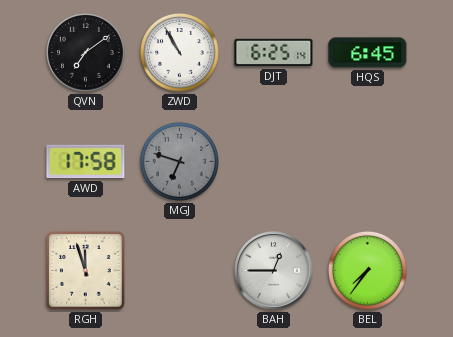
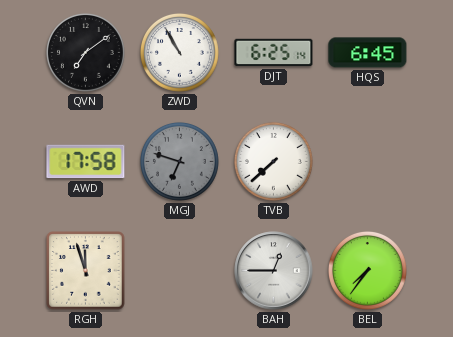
TVB: none -> 7:38
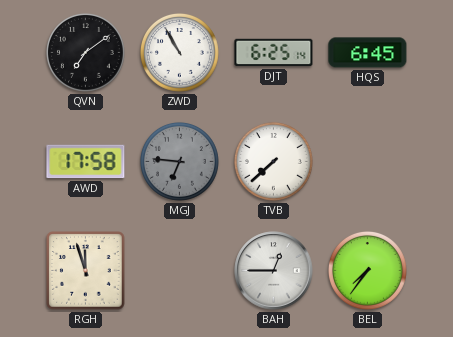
MGJ: 6:48 -> 6:46
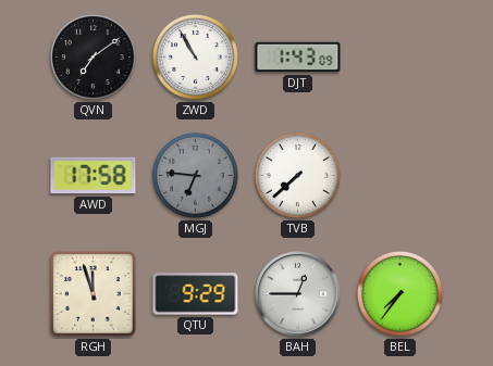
DJT: 6:25 -> 1:43
HQS: 6:45 -> none
QTU: none -> 9:29
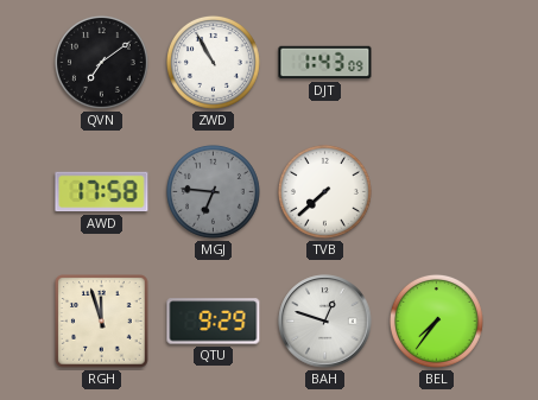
BAH: 12:45 -> 12:48
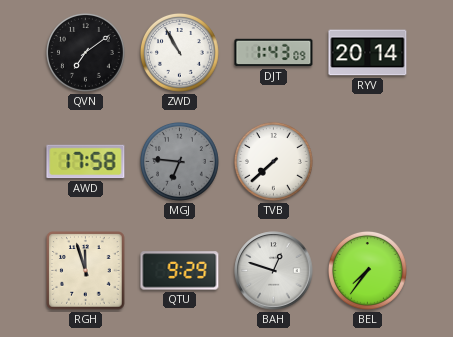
RYV: none -> 20:14
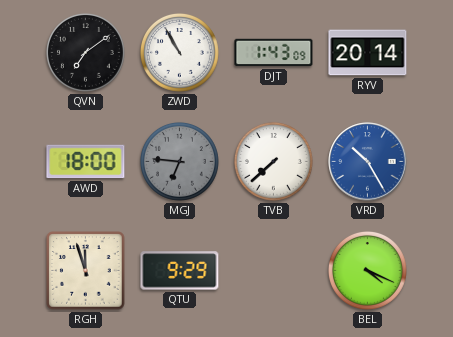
AWD: 17:58 -> 18:00
VRD: none -> 10:25
BAH: 12:48 -> none
BEL: 7:36 -> 4:19
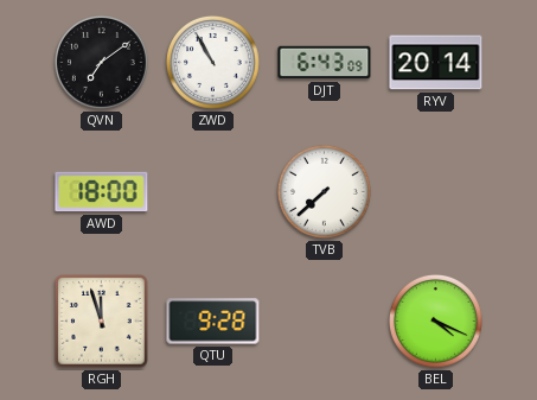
DJT: 1:43 -> 6:43
MGJ: 6:46 -> none
VRD: 10:25 -> none
QTU: 9:29 -> 9:28
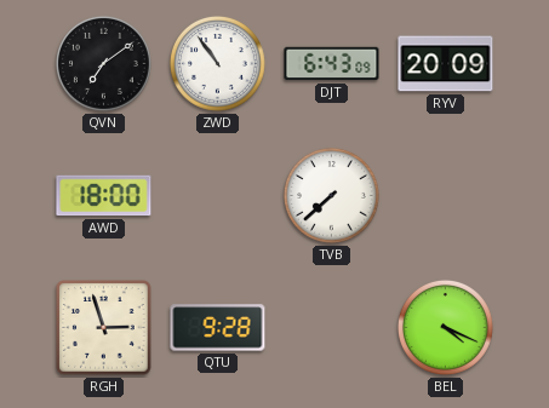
ZWD: 10:55 -> 10:54
RYV: 20:14 -> 20:09
RGH: 11:57 -> 2:57
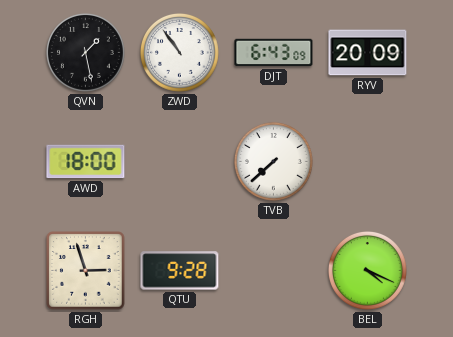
QVN: 7:09 -> 1:28
